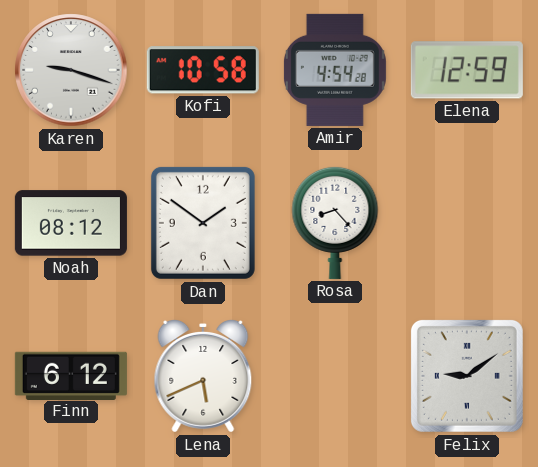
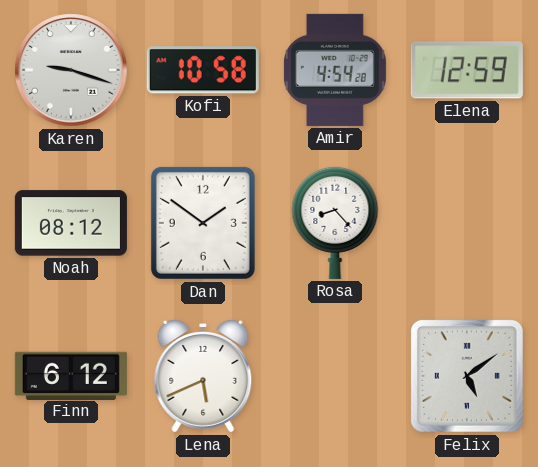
Felix: 9:09 -> 5:09
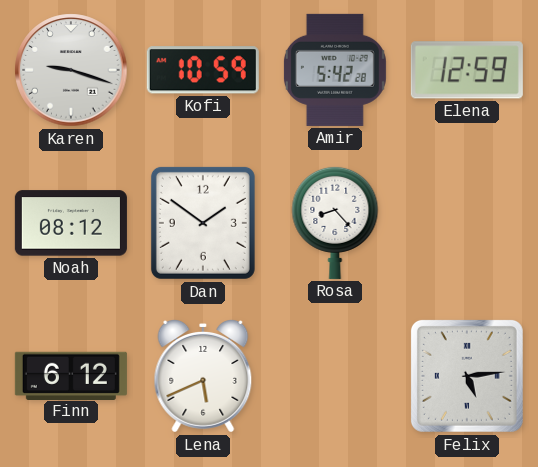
Kofi: 10:58 -> 10:59
Amir: 4:54 -> 5:42
Felix: 5:09 -> 5:14
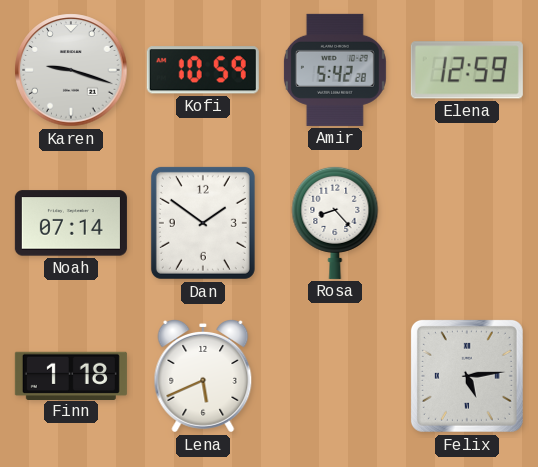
Noah: 08:12 -> 07:14
Finn: 6:12 -> 1:18
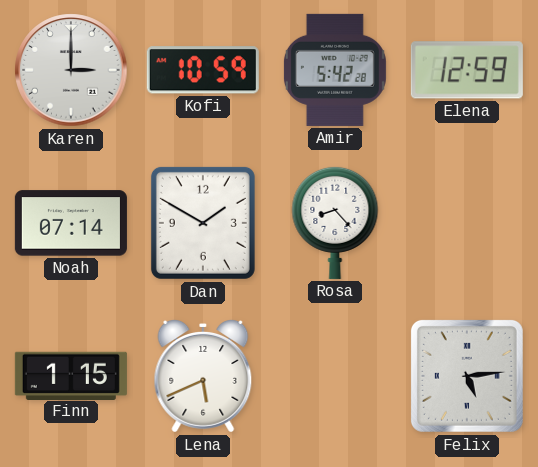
Karen: 9:18 -> 3:00
Dan: 1:51 -> 1:50
Finn: 1:18 -> 1:15
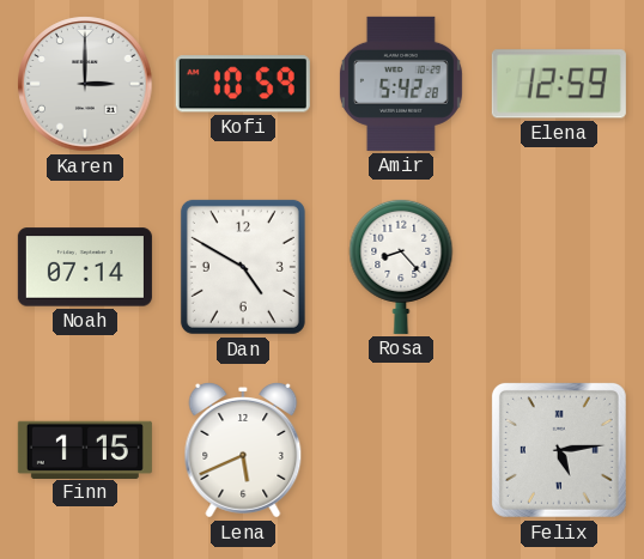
Dan: 1:50 -> 4:50
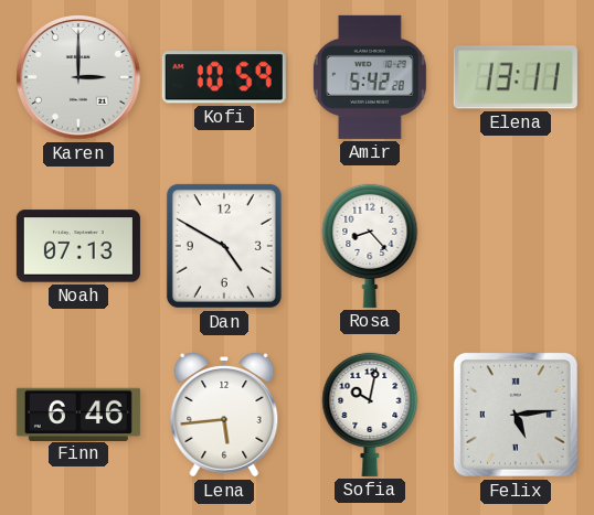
Elena: 12:59 -> 13:11
Noah: 07:14 -> 07:13
Finn: 1:15 -> 6:46
Lena: 5:41 -> 5:44
Sofia: none -> 10:02
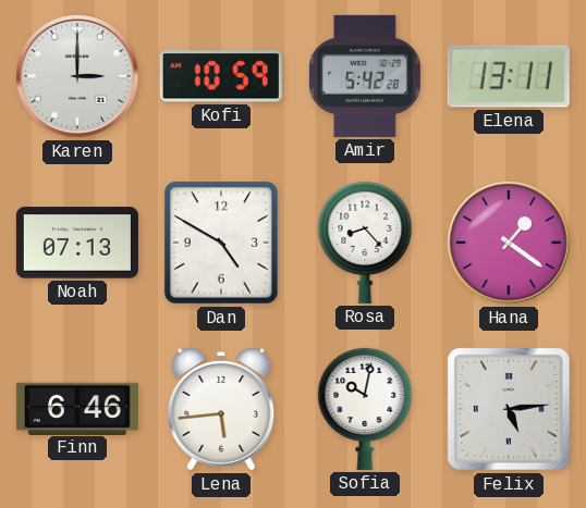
Hana: none -> 1:21
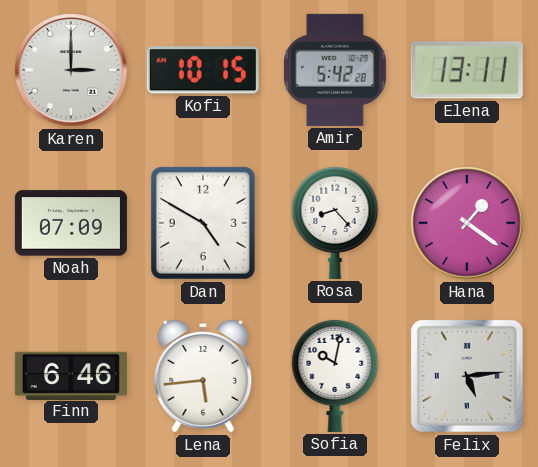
Kofi: 10:59 -> 10:15
Noah: 07:13 -> 07:09
